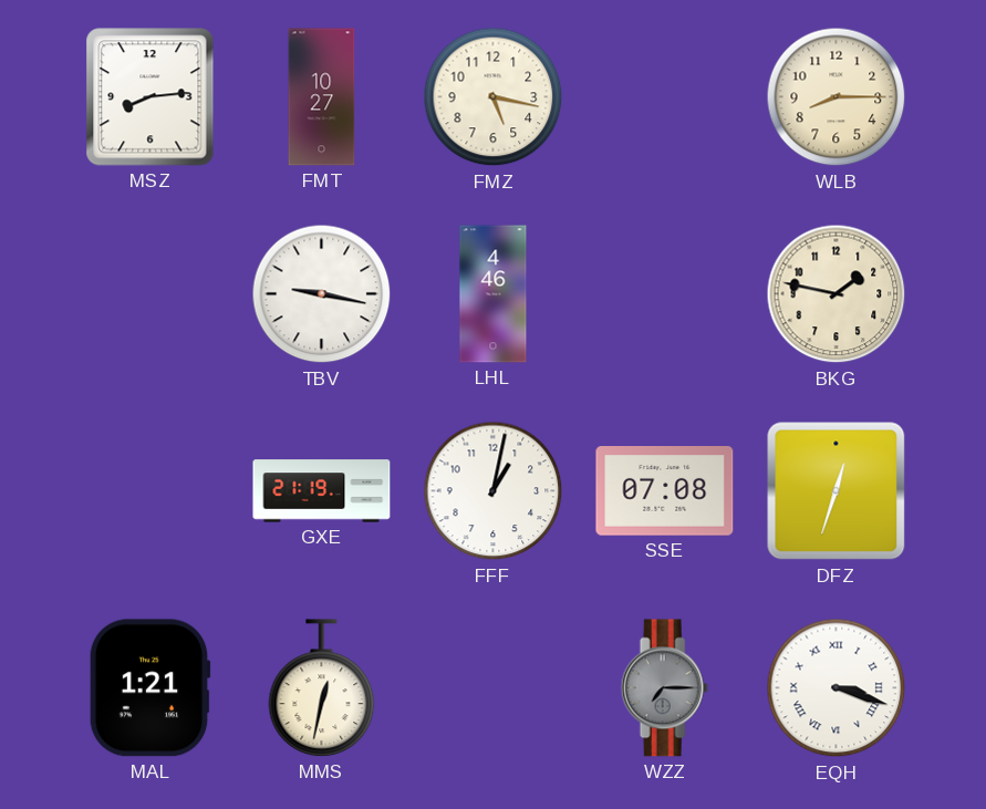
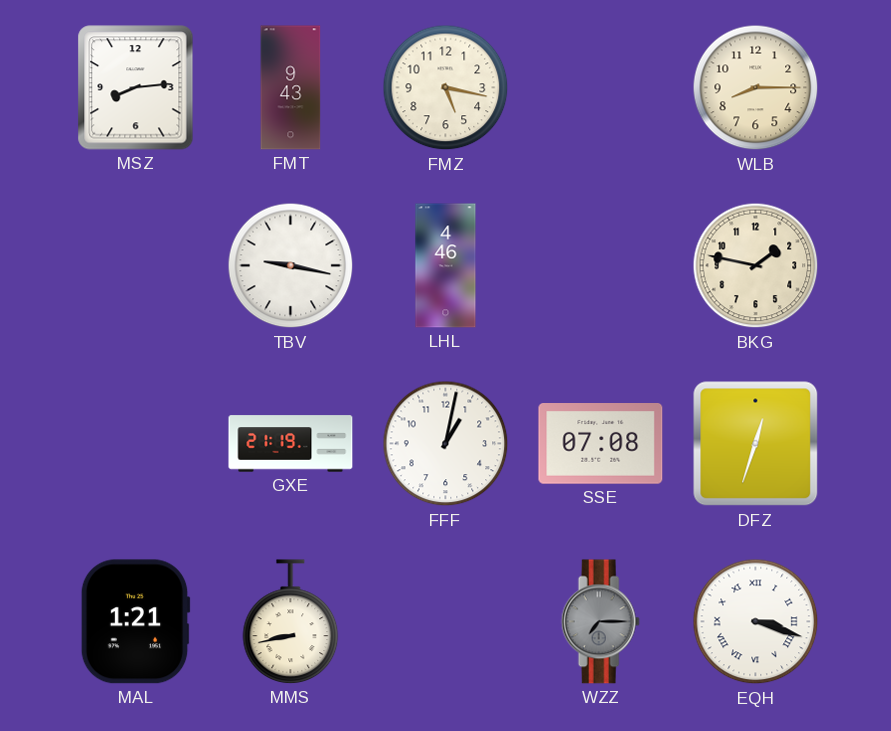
FMT: 10:27 -> 9:43
MMS: 12:32 -> 8:43
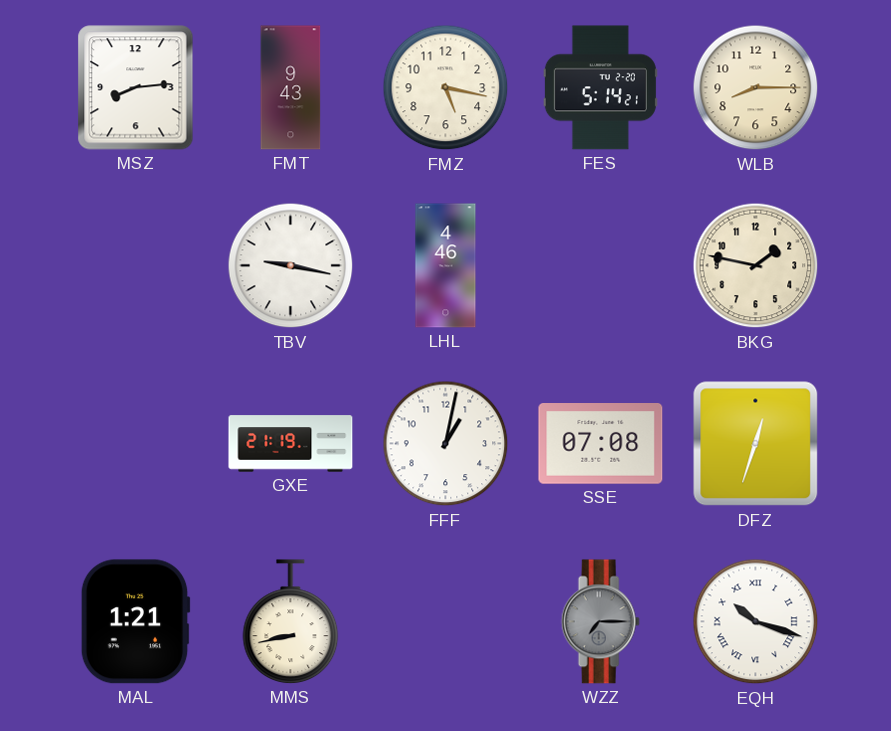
FES: none -> 5:14
EQH: 3:18 -> 10:18
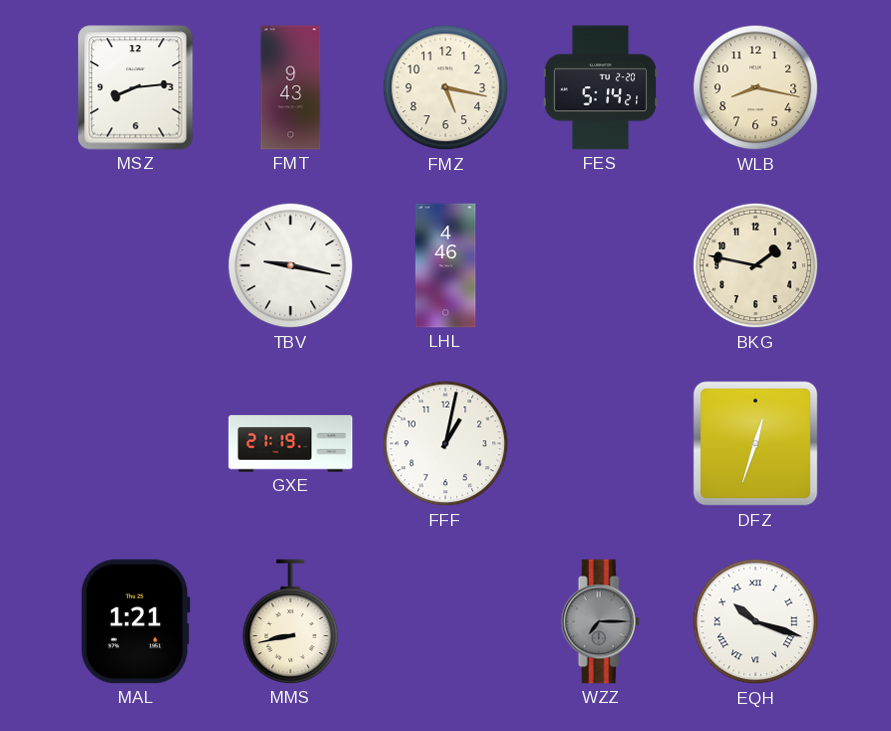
WLB: 8:15 -> 8:17
SSE: 07:08 -> none
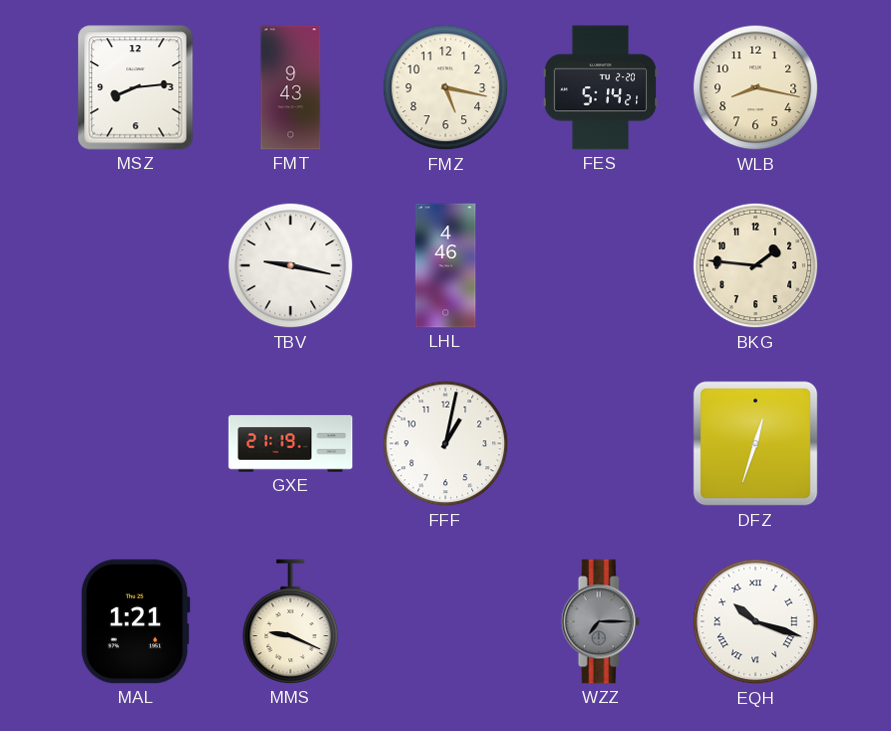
BKG: 1:47 -> 1:46
MMS: 8:43 -> 9:19
